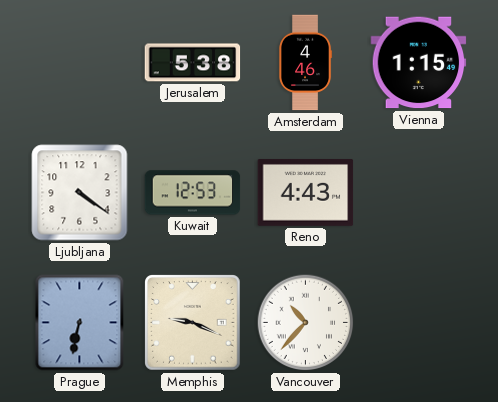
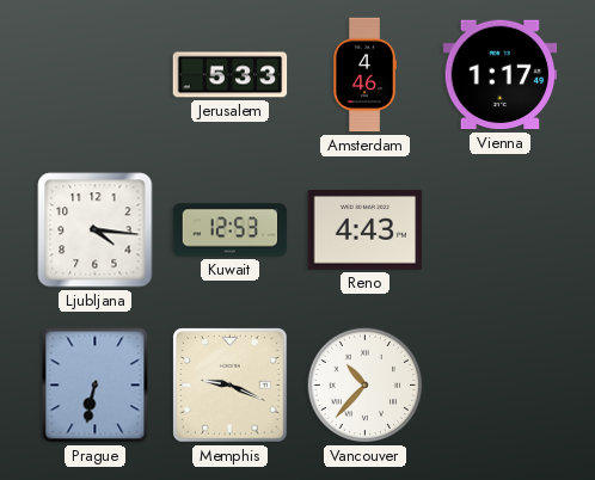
Jerusalem: 5:38 -> 5:33
Vienna: 1:15 -> 1:17
Ljubljana: 4:21 -> 4:16
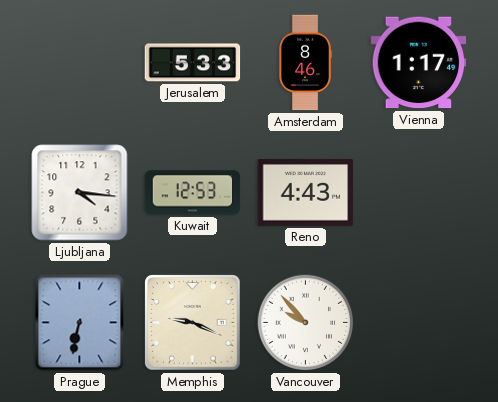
Amsterdam: 4:46 -> 8:46
Vancouver: 10:37 -> 9:53
